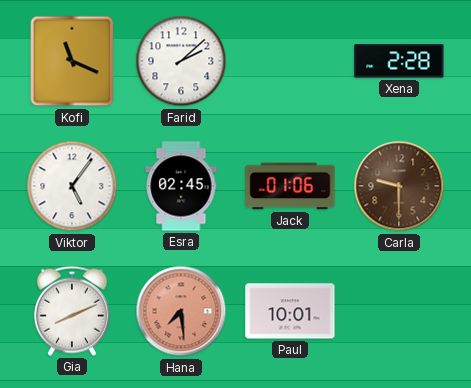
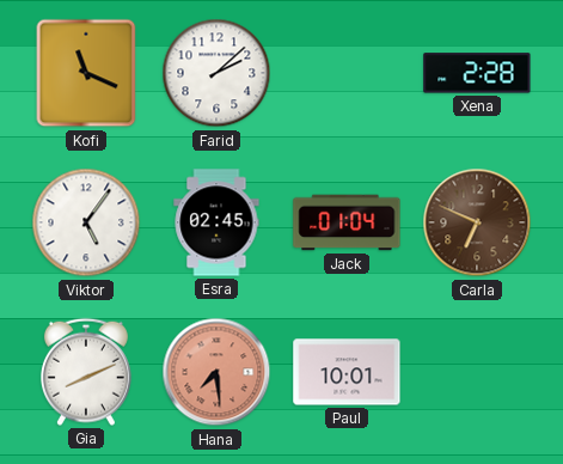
Jack: 01:06 -> 01:04
Carla: 9:30 -> 6:49
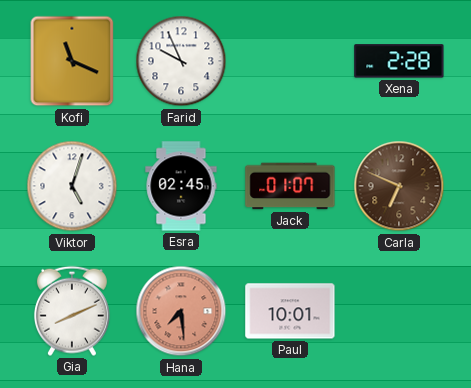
Farid: 2:08 -> 9:56
Viktor: 5:06 -> 5:03
Jack: 01:04 -> 01:07
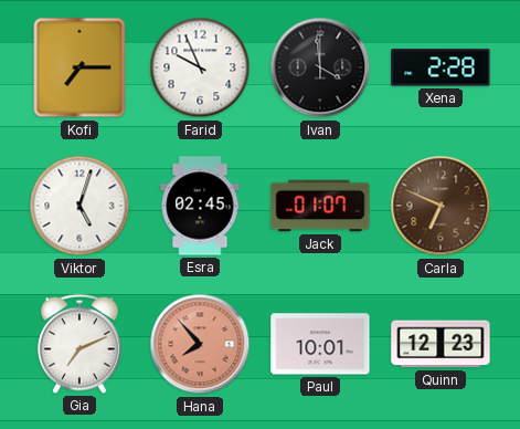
Kofi: 11:19 -> 7:15
Ivan: none -> 3:59
Gia: 8:11 -> 7:11
Hana: 7:29 -> 7:53
Quinn: none -> 12:23
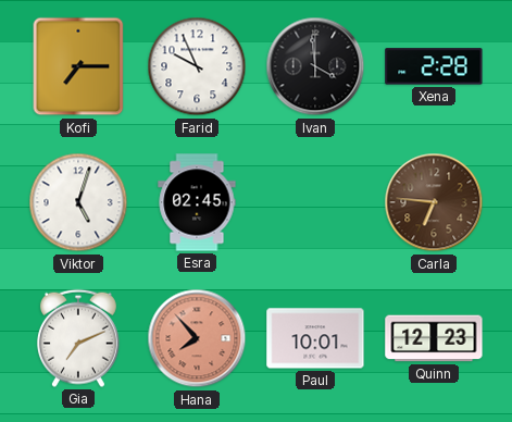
Jack: 01:07 -> none
Carla: 6:49 -> 6:46
